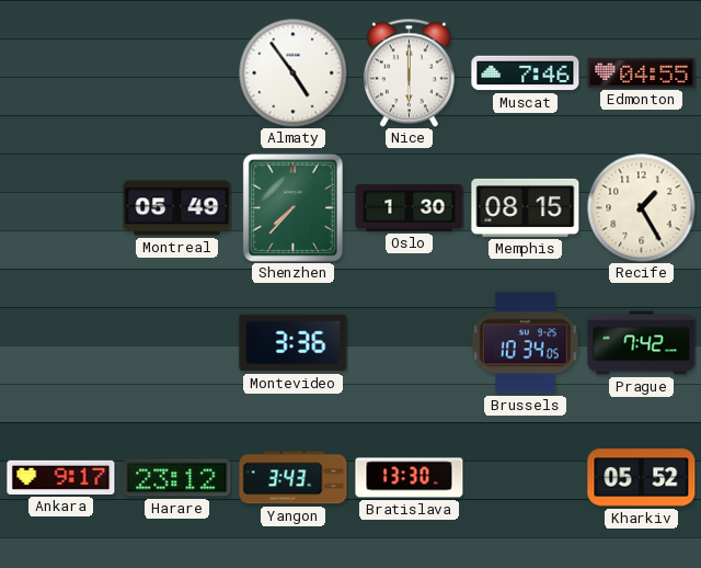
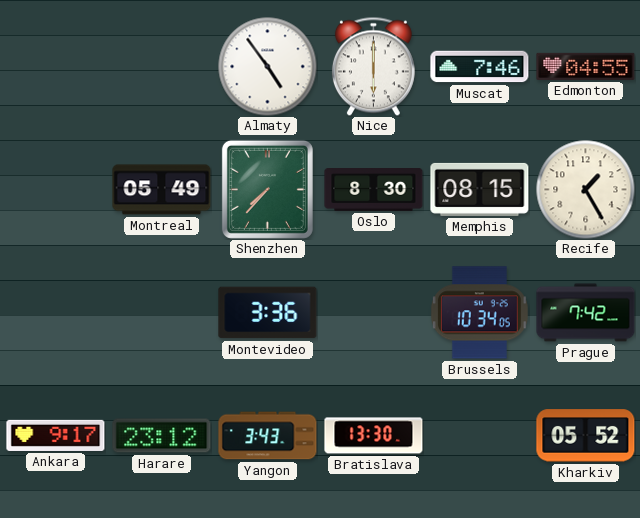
Oslo: 1:30 -> 8:30
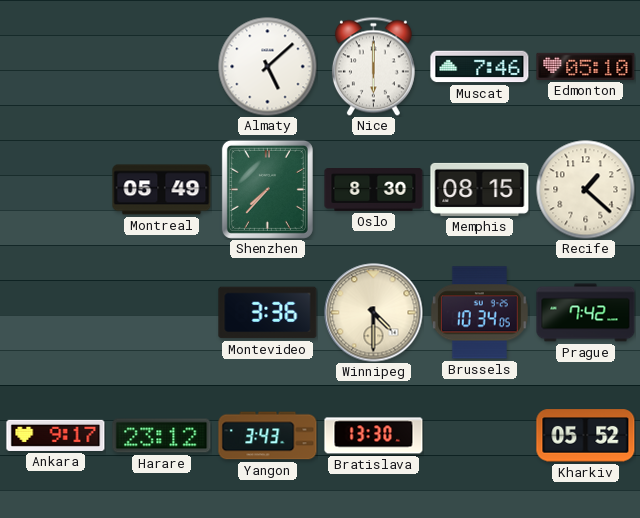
Almaty: 4:54 -> 5:08
Edmonton: 04:55 -> 05:10
Recife: 1:25 -> 1:22
Winnipeg: none -> 4:30
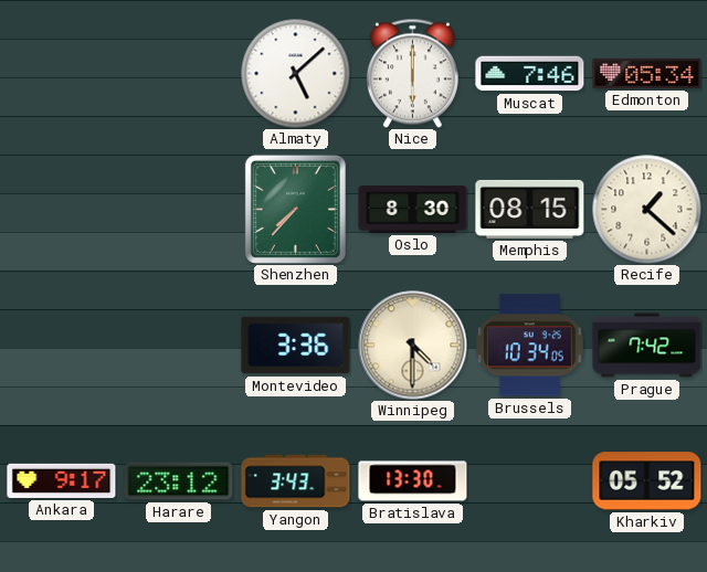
Edmonton: 05:10 -> 05:34
Montreal: 05:49 -> none
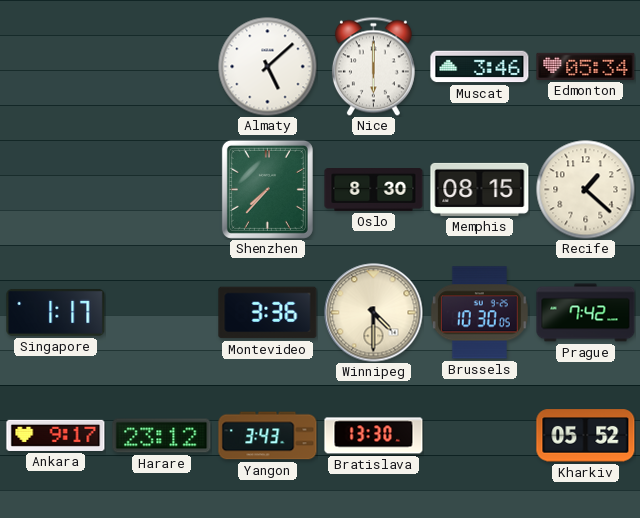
Muscat: 7:46 -> 3:46
Singapore: none -> 1:17
Brussels: 10:34 -> 10:30
